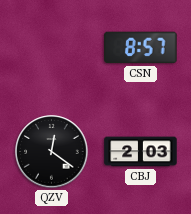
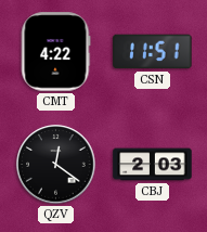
CMT: none -> 4:22
CSN: 8:57 -> 11:51
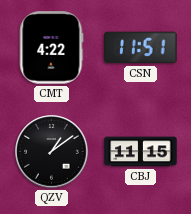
QZV: 12:21 -> 1:09
CBJ: 2:03 -> 11:15
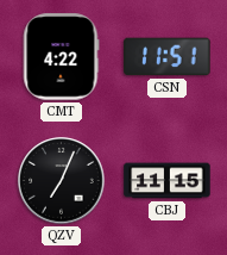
QZV: 1:09 -> 7:04
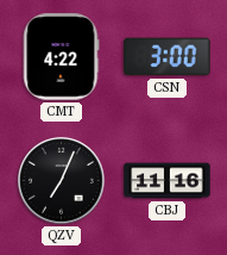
CSN: 11:51 -> 3:00
CBJ: 11:15 -> 11:16
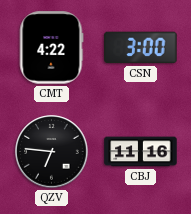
QZV: 7:04 -> 6:46
